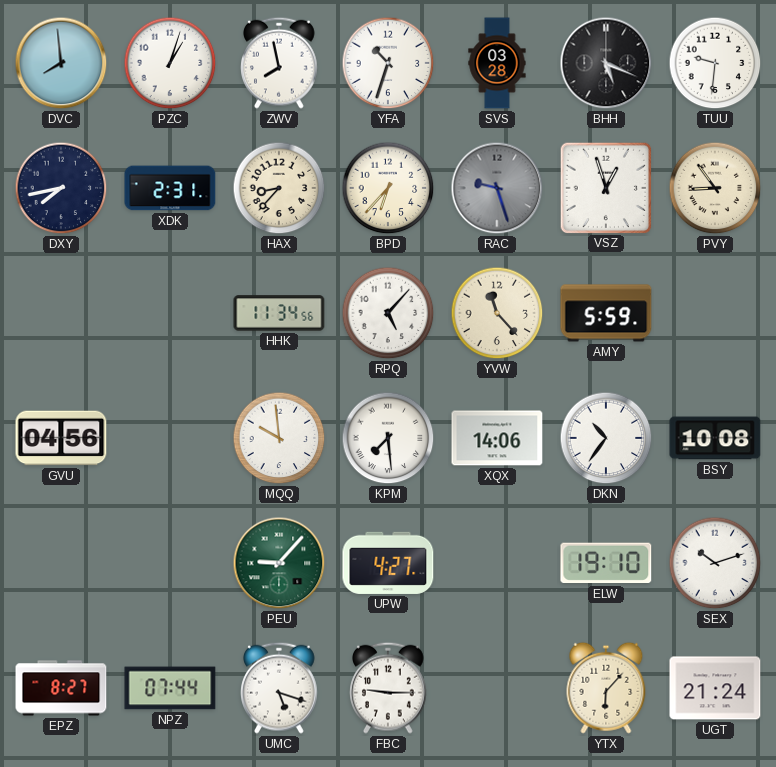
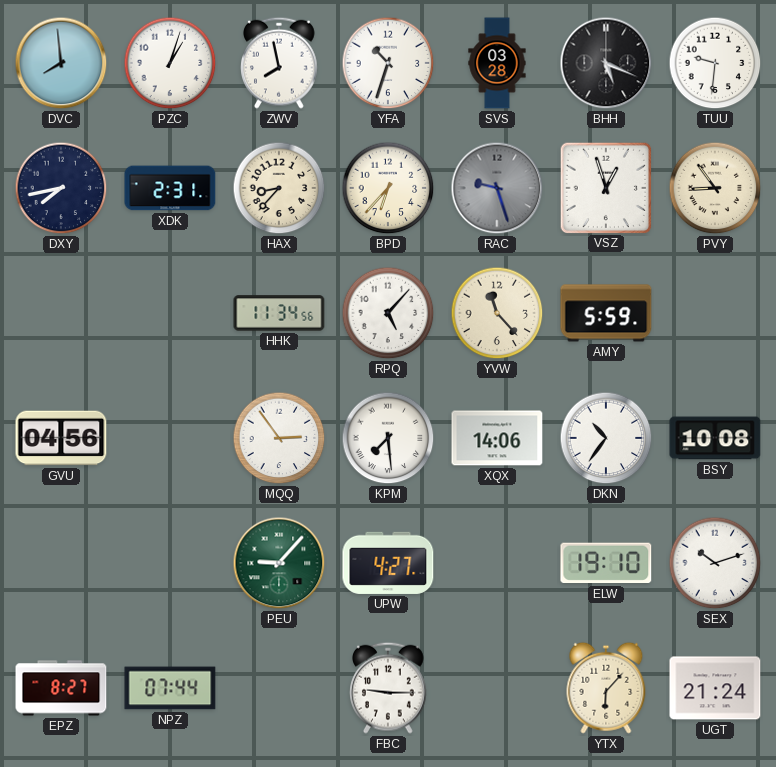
MQQ: 9:59 -> 2:54
UMC: 5:18 -> none
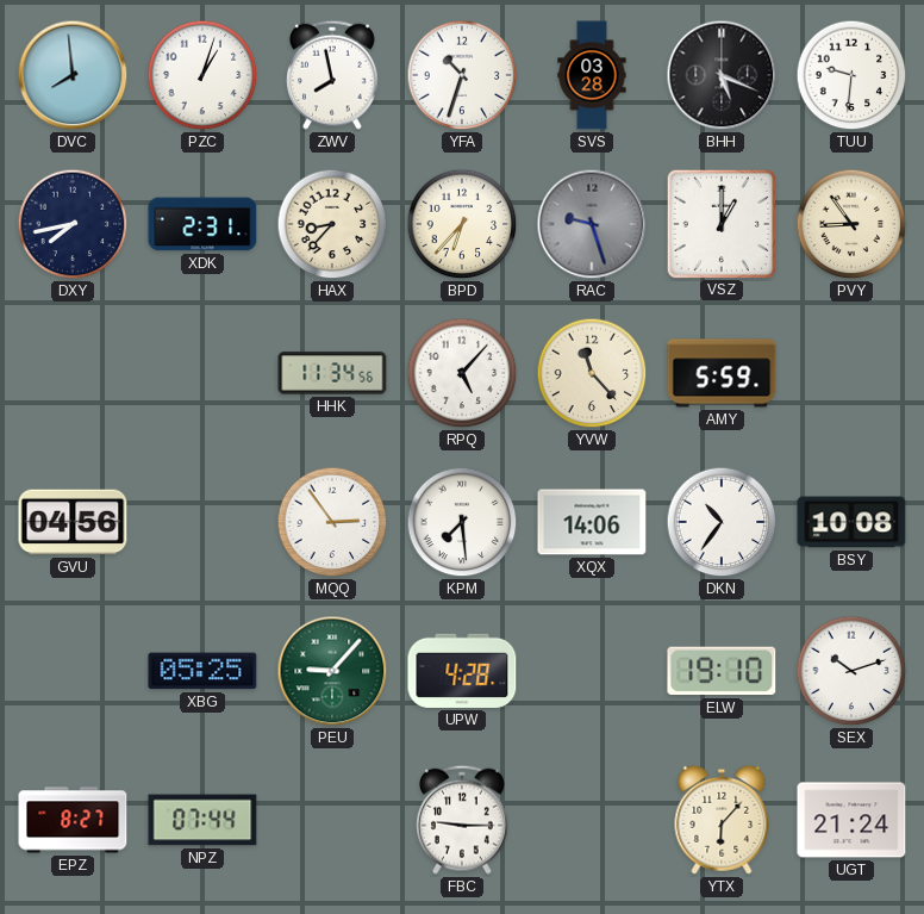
VSZ: 12:57 -> 1:00
XBG: none -> 05:25
UPW: 4:27 -> 4:28
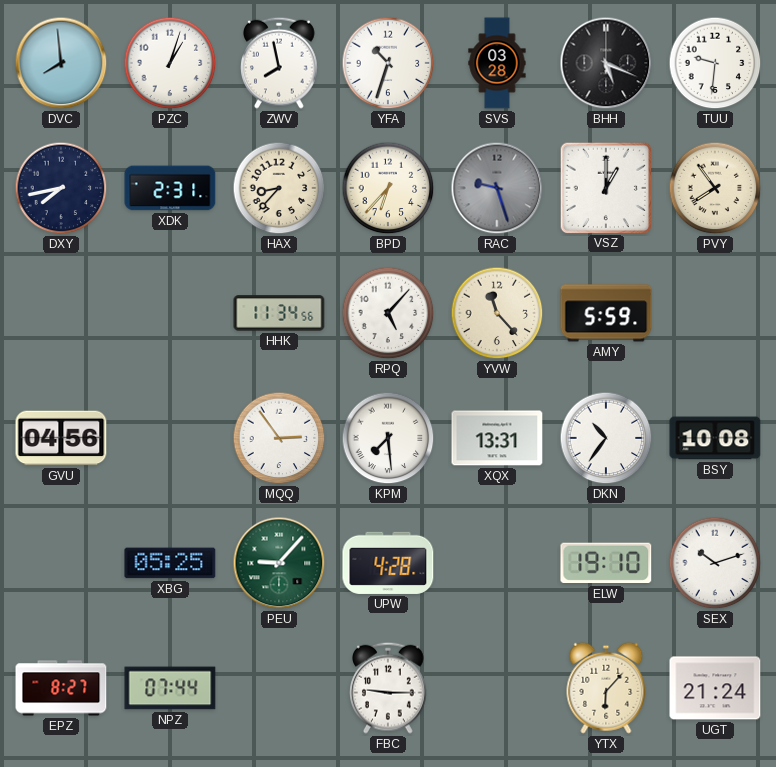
PVY: 8:54 -> 7:54
XQX: 14:06 -> 13:31
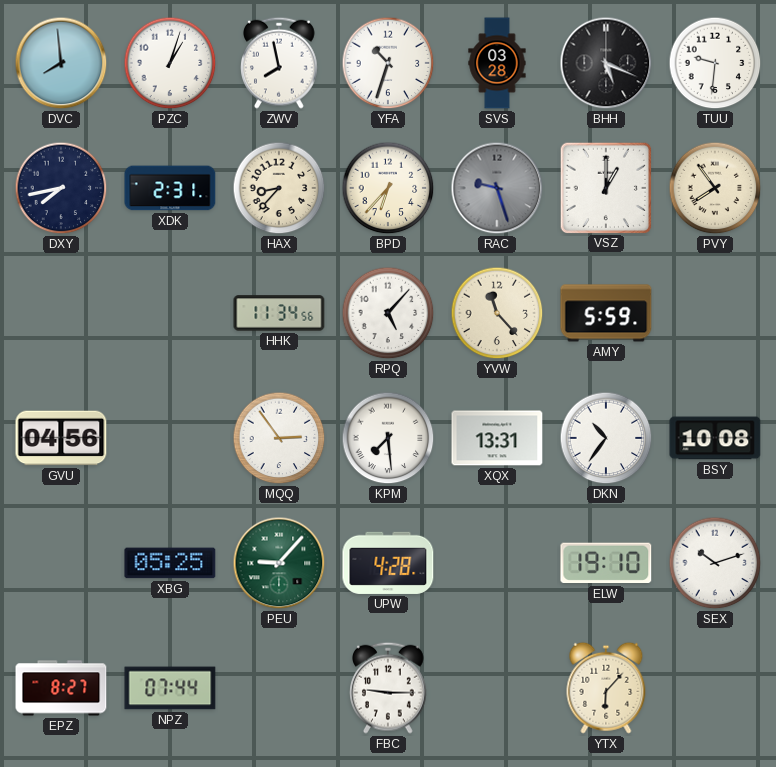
UGT: 21:24 -> none
